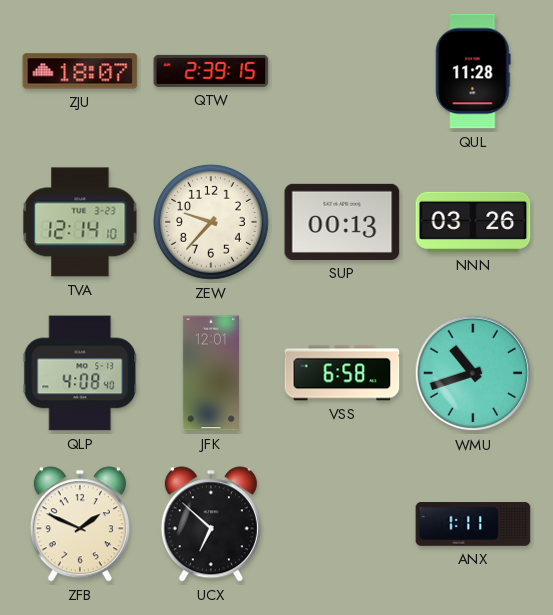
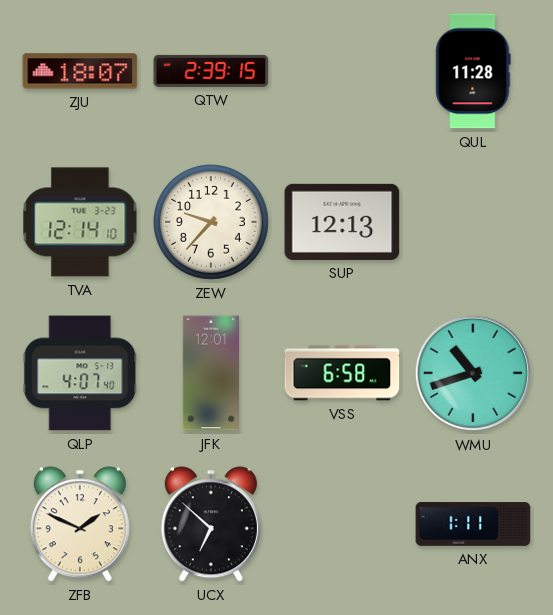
SUP: 00:13 -> 12:13
NNN: 03:26 -> none
QLP: 4:08 -> 4:07
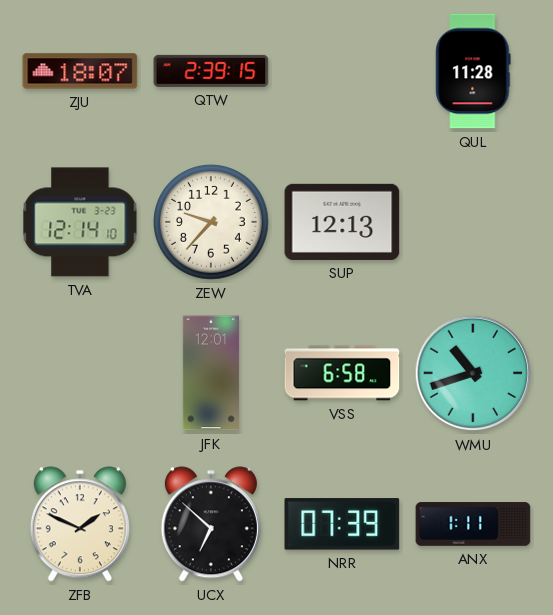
QLP: 4:07 -> none
NRR: none -> 07:39
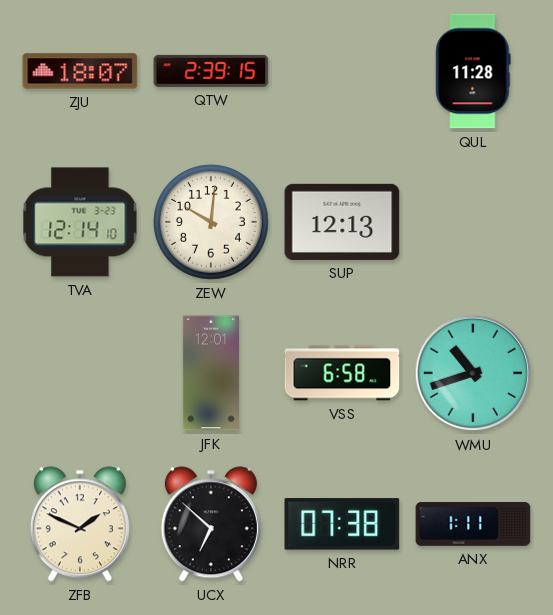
ZEW: 9:37 -> 10:01
NRR: 07:39 -> 07:38
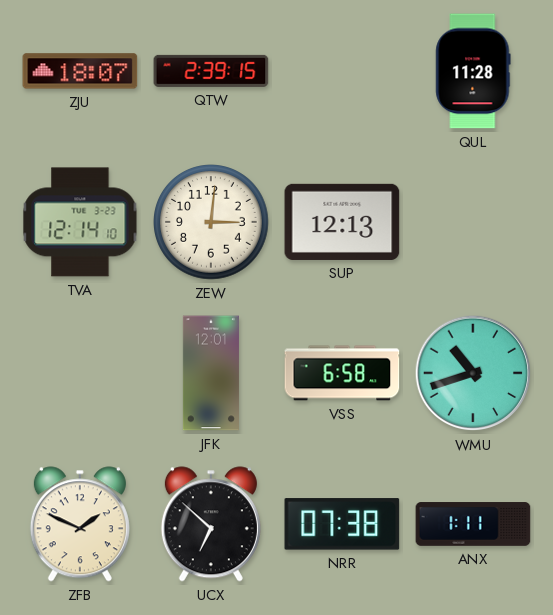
ZEW: 10:01 -> 3:01
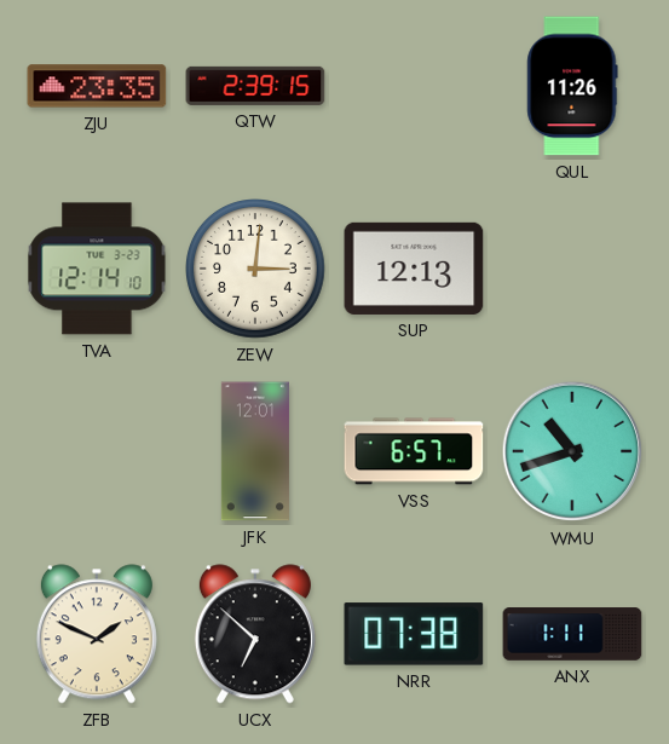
ZJU: 18:07 -> 23:35
QUL: 11:28 -> 11:26
VSS: 6:58 -> 6:57
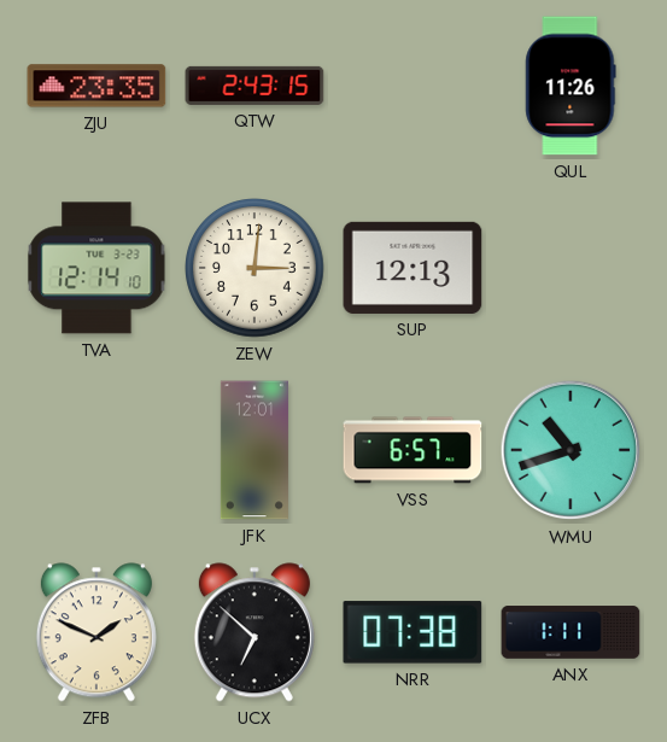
QTW: 2:39 -> 2:43
